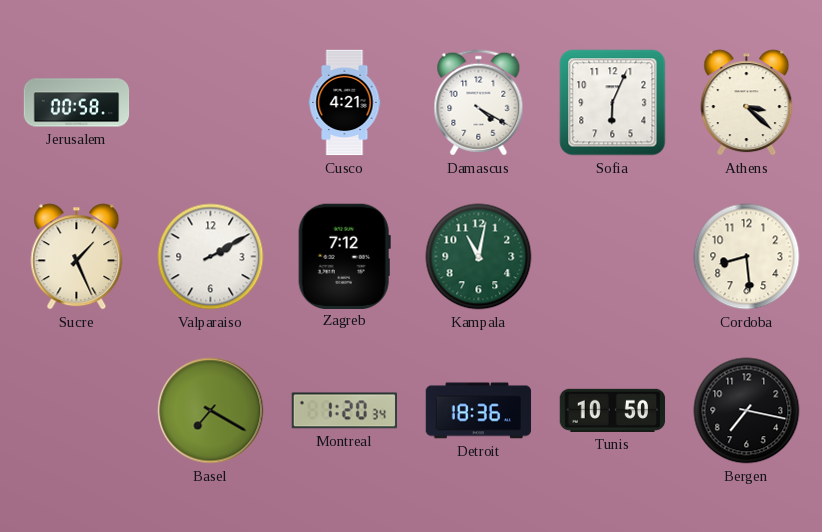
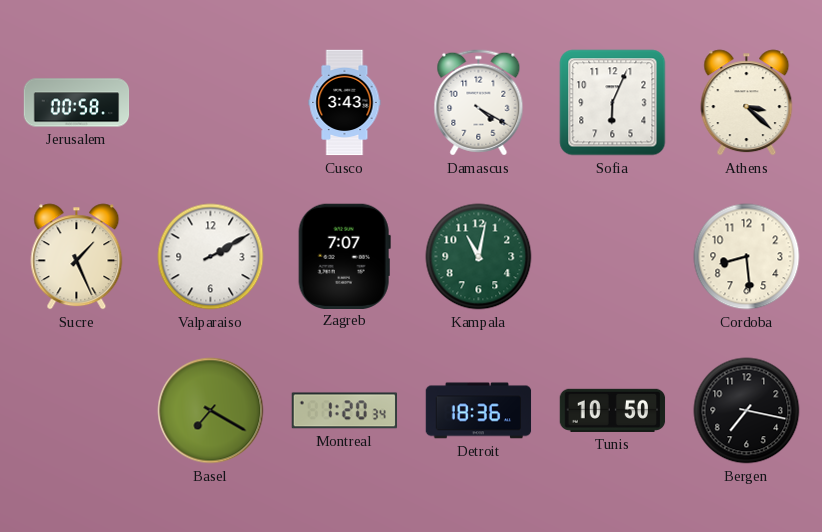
Cusco: 4:21 -> 3:43
Zagreb: 7:12 -> 7:07
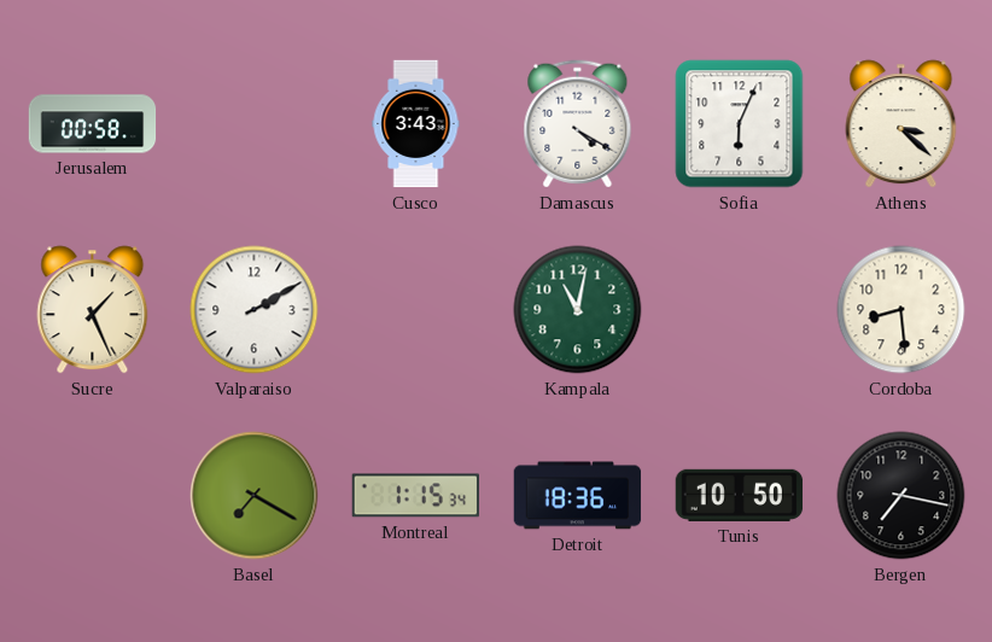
Zagreb: 7:07 -> none
Montreal: 1:20 -> 1:15
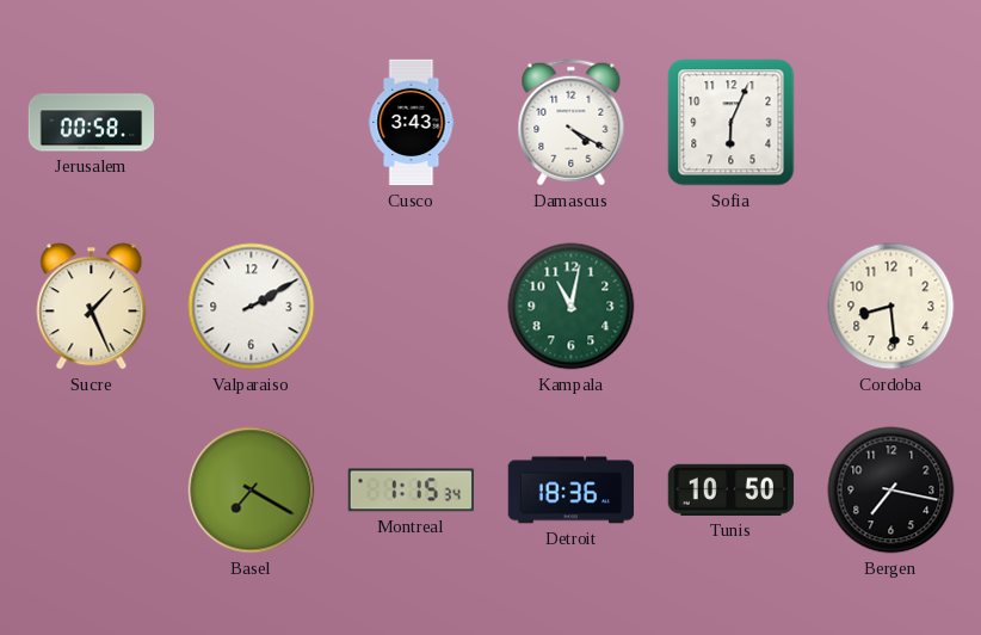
Athens: 3:22 -> none
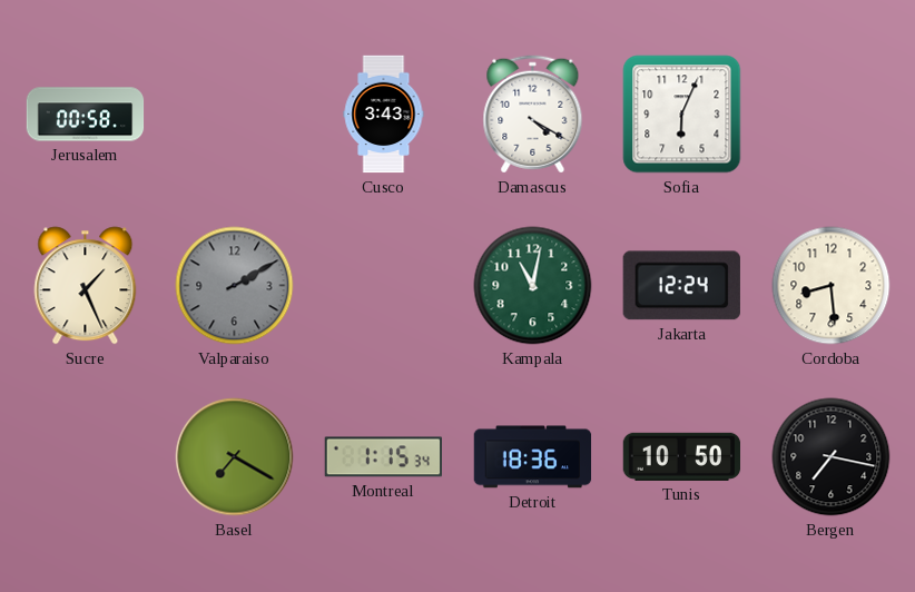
Valparaiso dial: white -> grey
Jakarta: none -> 12:24
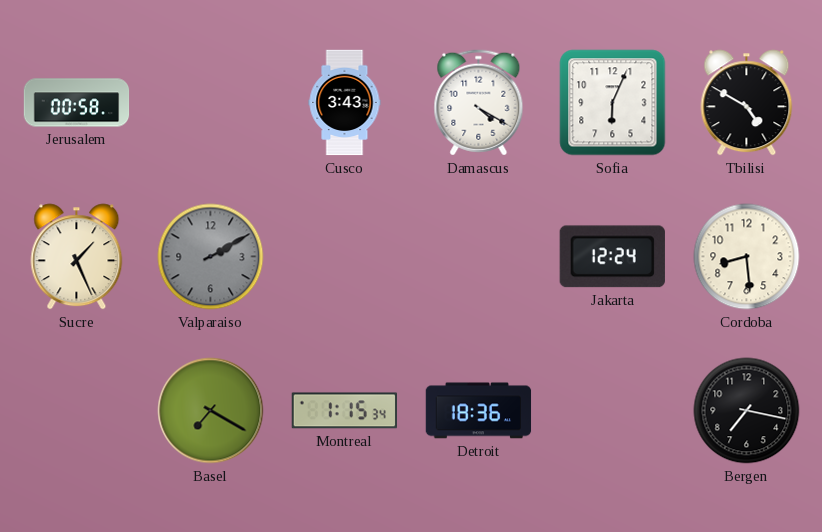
Tbilisi: none -> 4:50
Kampala: 11:02 -> none
Tunis: 10:50 -> none
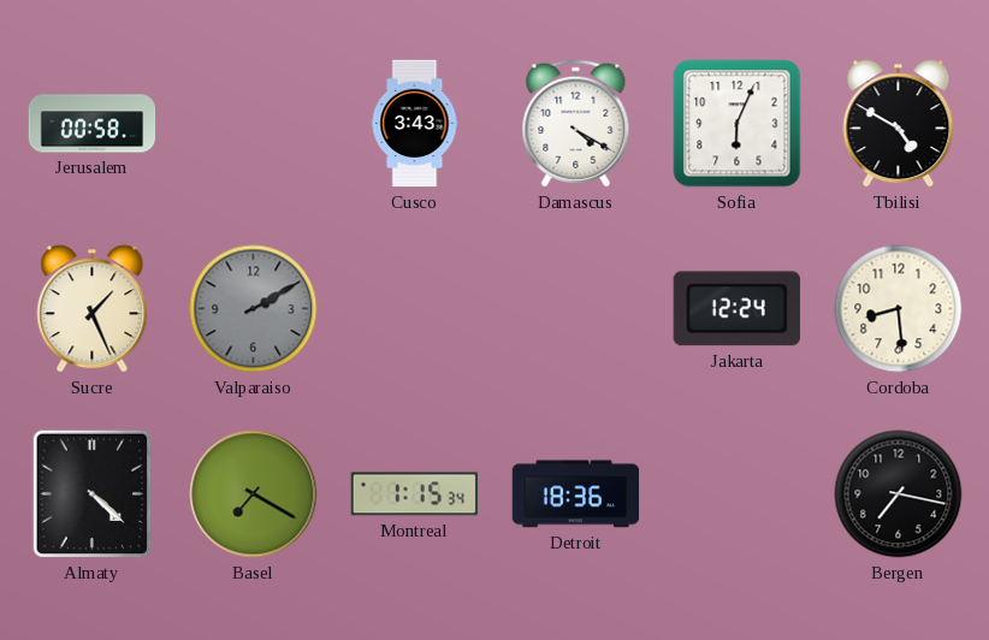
Almaty: none -> 4:22
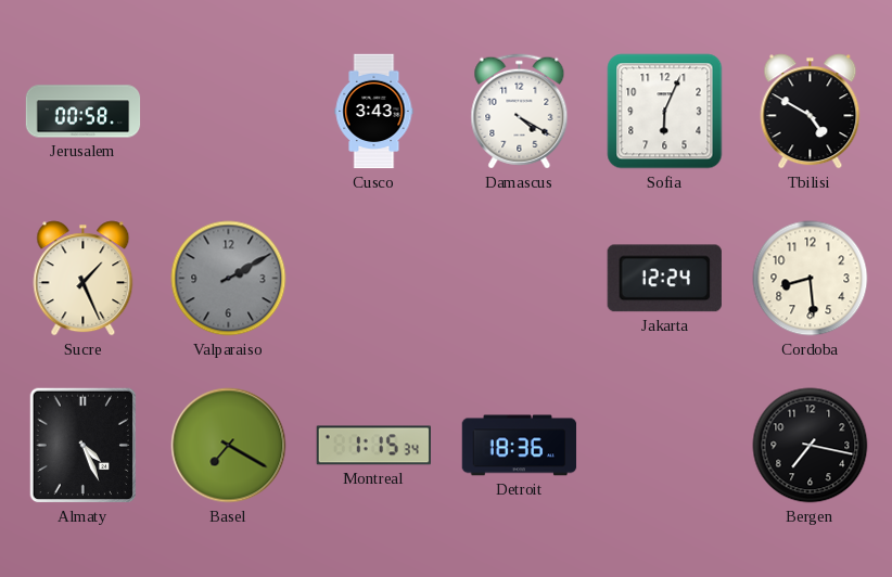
Almaty: 4:22 -> 4:26
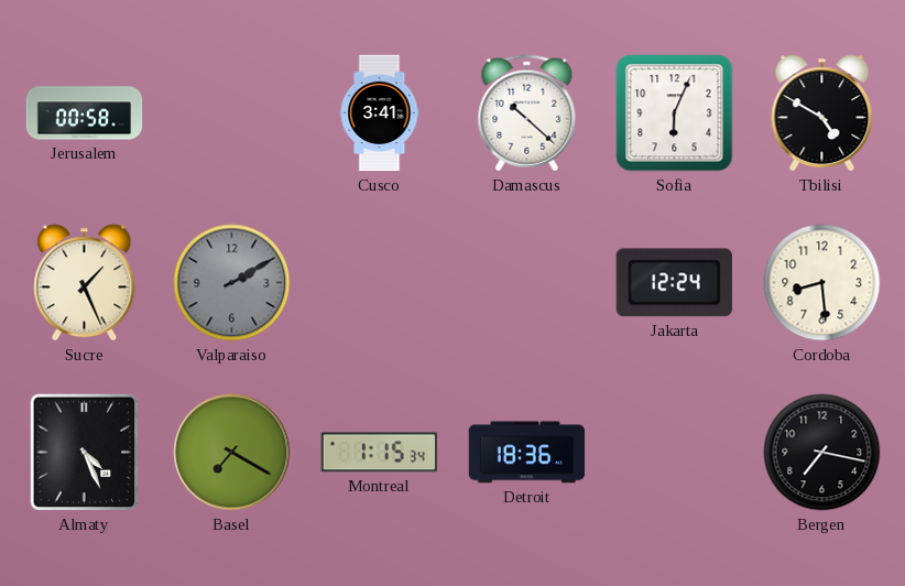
Cusco: 3:43 -> 3:41
Damascus: 4:20 -> 10:22
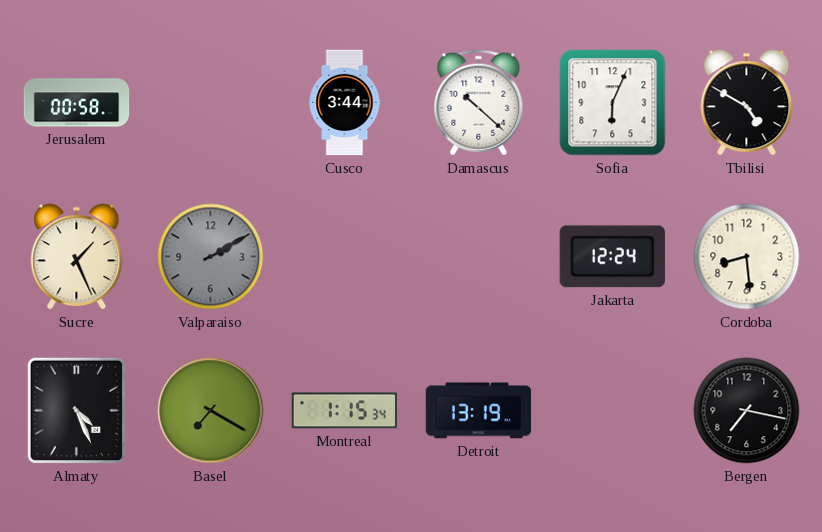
Cusco: 3:41 -> 3:44
Detroit: 18:36 -> 13:19
